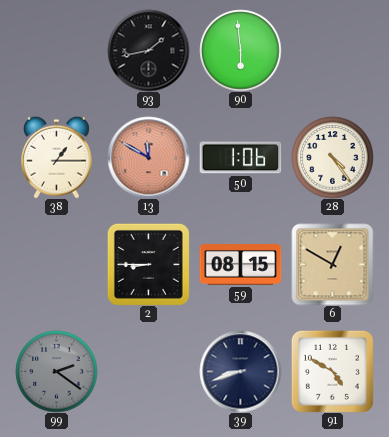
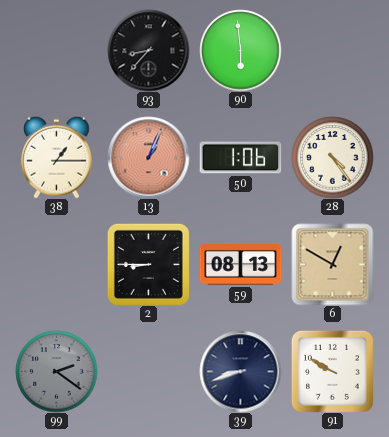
93: 1:43 -> 8:37
13: 11:50 -> 1:04
59: 08:15 -> 08:13
91: 4:50 -> 9:50
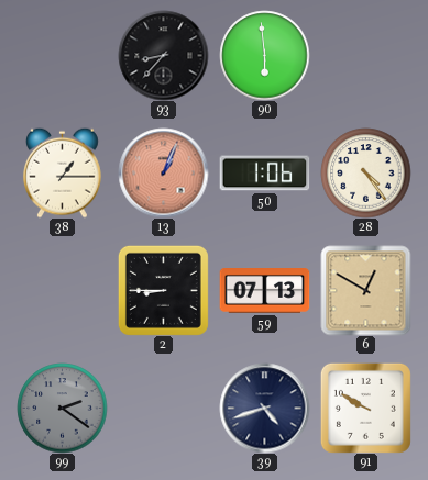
59: 08:13 -> 07:13
39: 8:42 -> 4:42
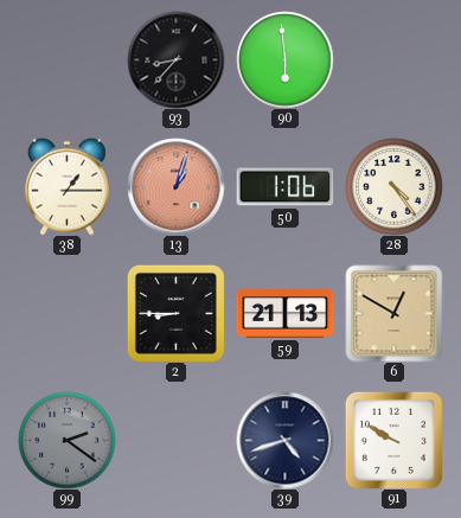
13: 1:04 -> 1:03
59: 07:13 -> 21:13
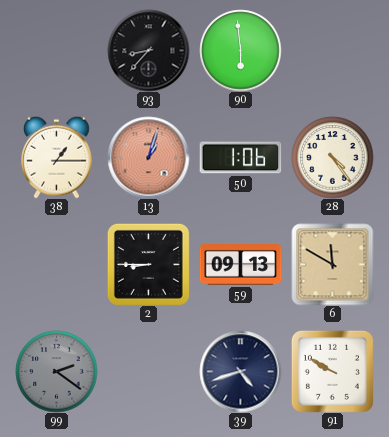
59: 21:13 -> 09:13
6: 12:50 -> 11:50
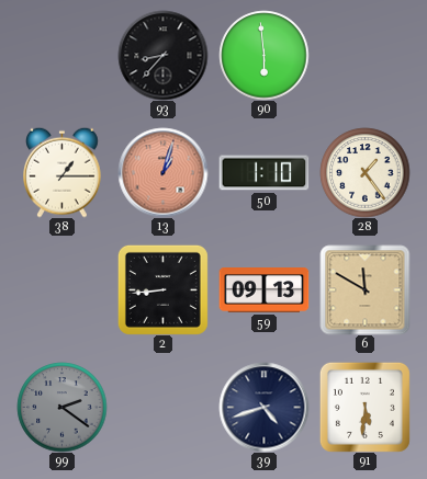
50: 1:06 -> 1:10
28: 4:24 -> 1:24
2: 8:45 -> 8:44
91: 9:50 -> 5:31
